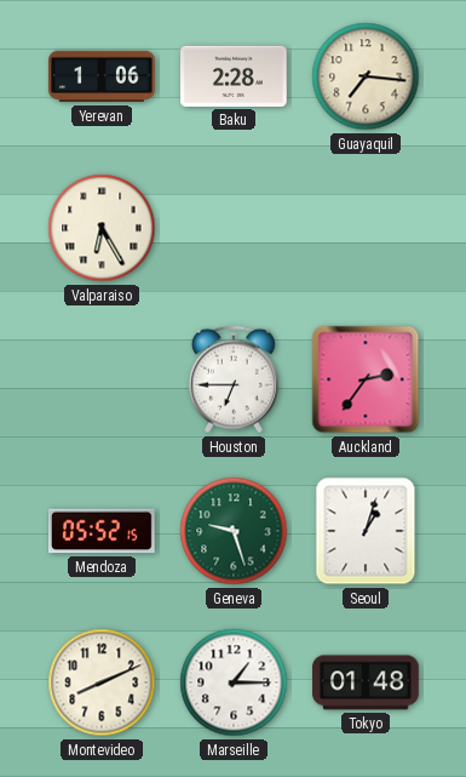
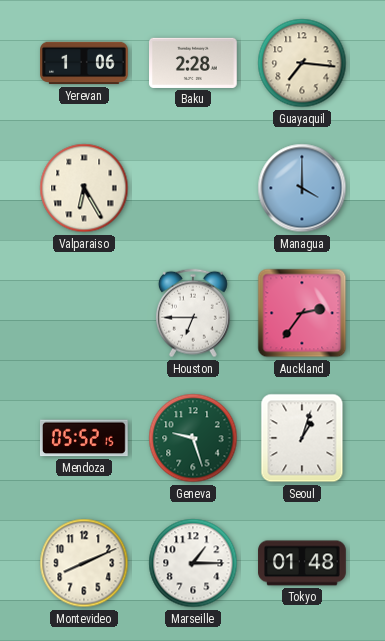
Managua: none -> 4:00
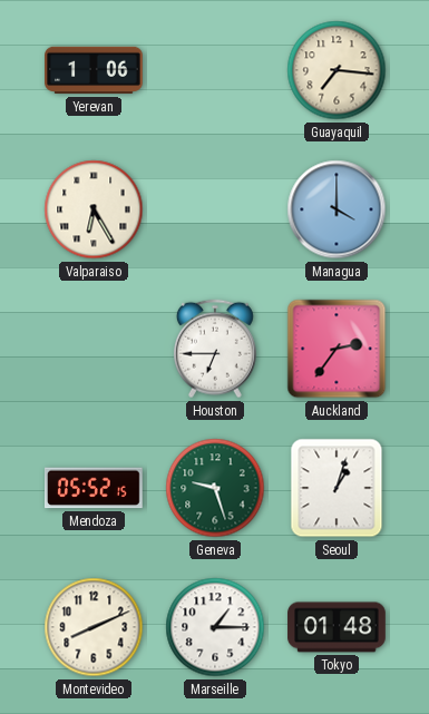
Baku: 2:28 -> none
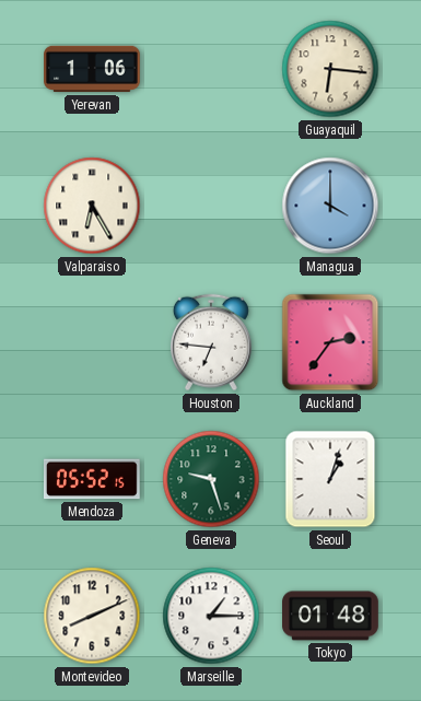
Guayaquil: 7:16 -> 6:16
Houston: 6:45 -> 6:46
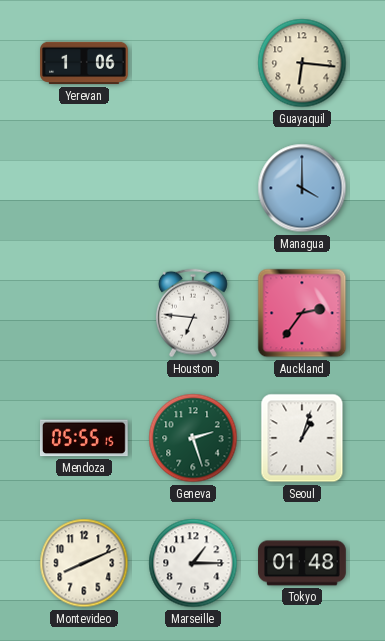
Valparaiso: 6:25 -> none
Mendoza: 05:52 -> 05:55
Geneva: 9:27 -> 2:27
